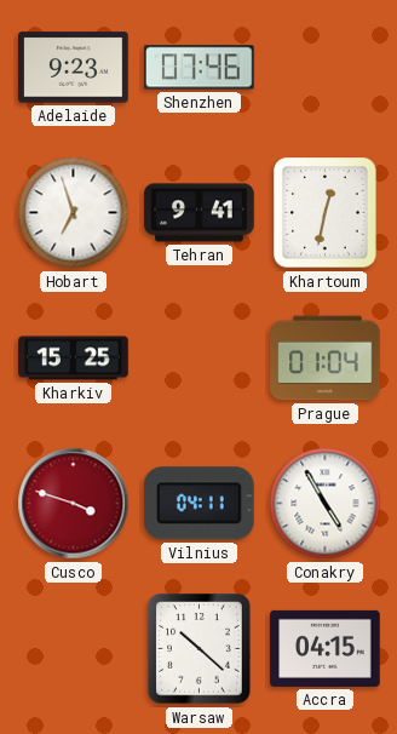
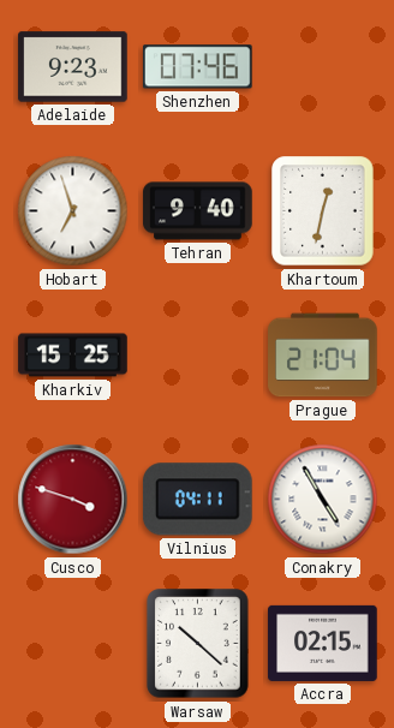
Tehran: 9:41 -> 9:40
Prague: 01:04 -> 21:04
Accra: 04:15 -> 02:15
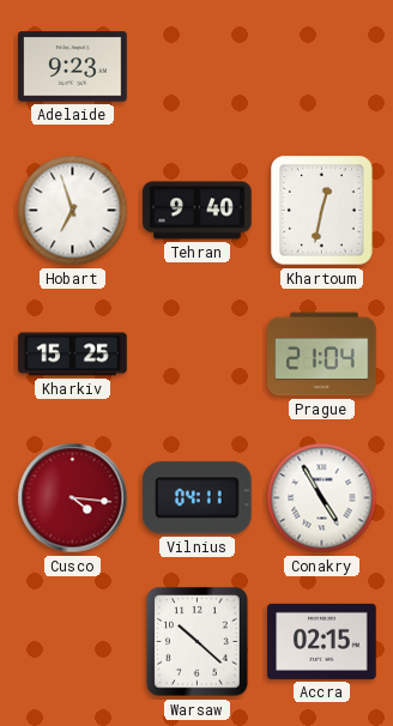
Shenzhen: 07:46 -> none
Cusco: 3:48 -> 4:16
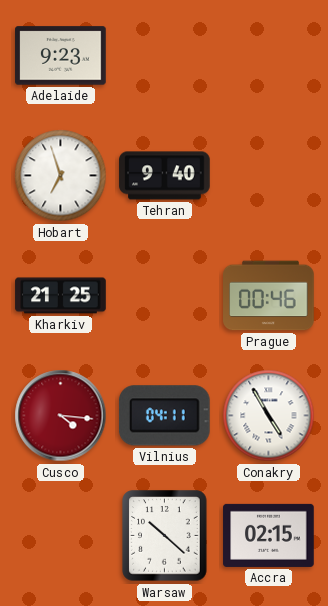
Khartoum: 12:32 -> none
Kharkiv: 15:25 -> 21:25
Prague: 21:04 -> 00:46
